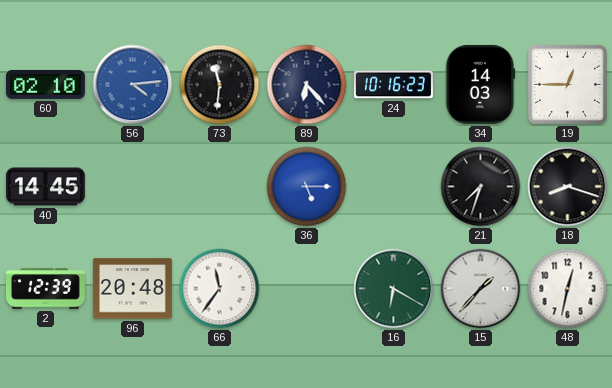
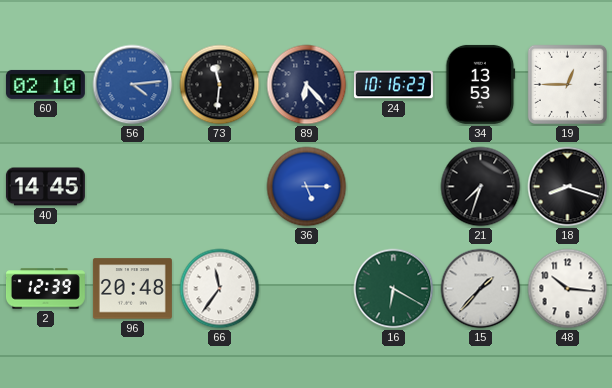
34: 14:03 -> 13:53
48: 12:32 -> 10:16
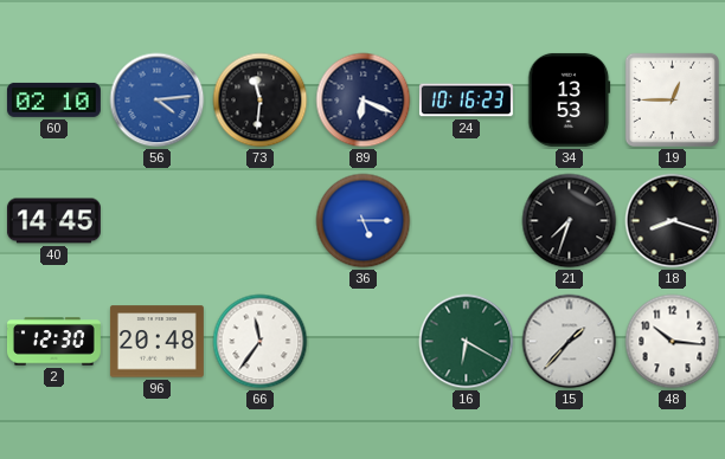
89: 6:23 -> 6:19
2: 12:39 -> 12:30
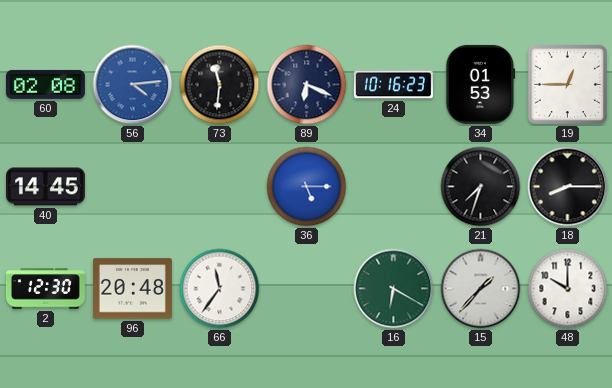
60: 02:10 -> 02:08
34: 13:53 -> 01:53
18: 8:18 -> 8:15
48: 10:16 -> 10:00
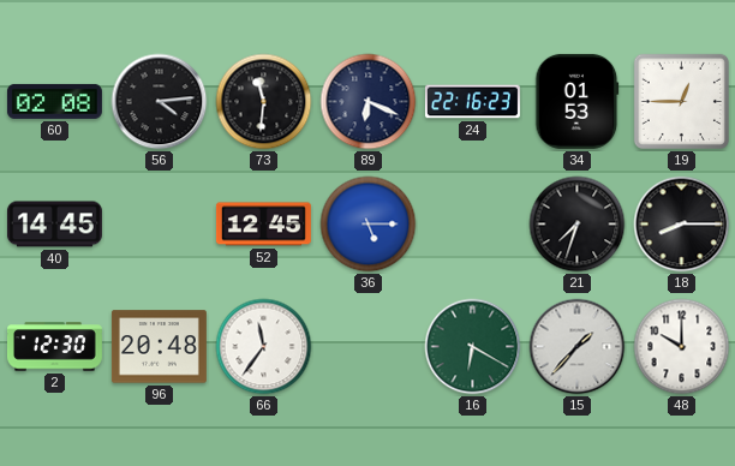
56 dial: blue -> black
24: 10:16 -> 22:16
52: none -> 12:45
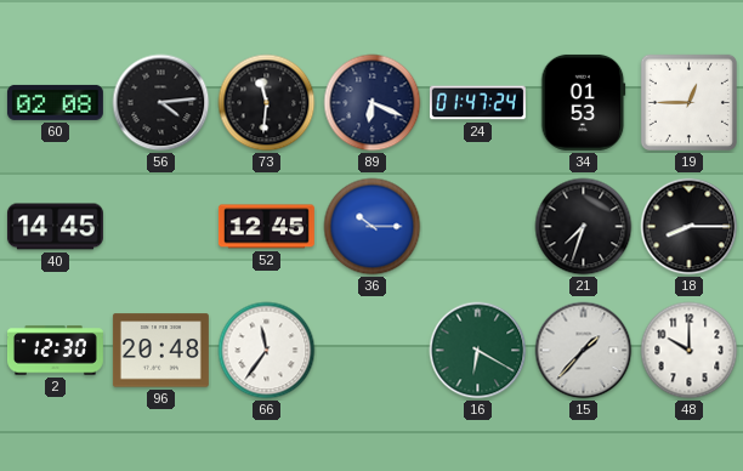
24: 22:16 -> 01:47
36: 5:15 -> 10:15
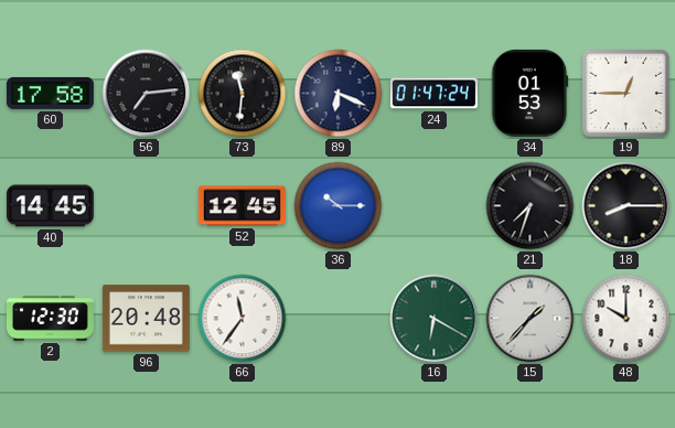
60: 02:08 -> 17:58
56: 4:14 -> 7:14
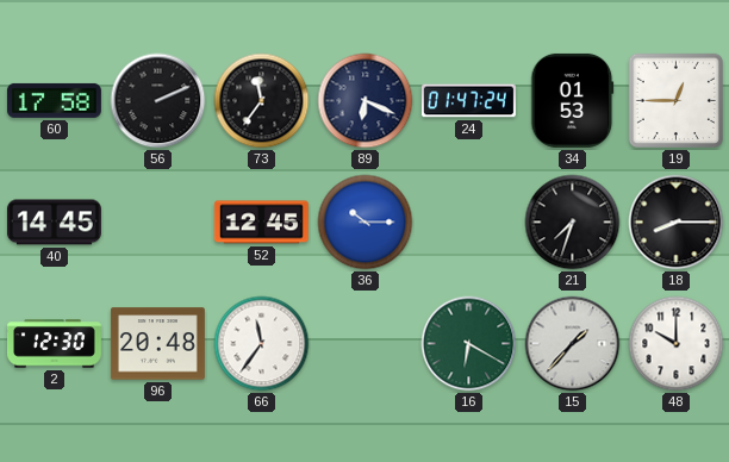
56: 7:14 -> 2:11
73: 11:31 -> 11:36
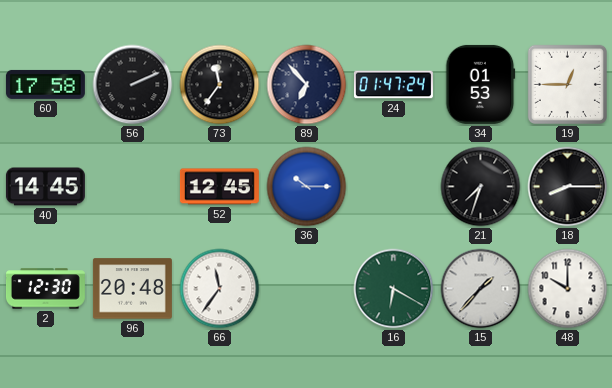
89: 6:19 -> 6:53
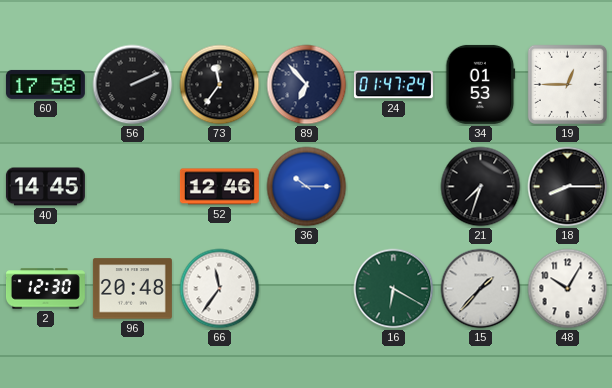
52: 12:45 -> 12:46
48: 10:00 -> 10:05
